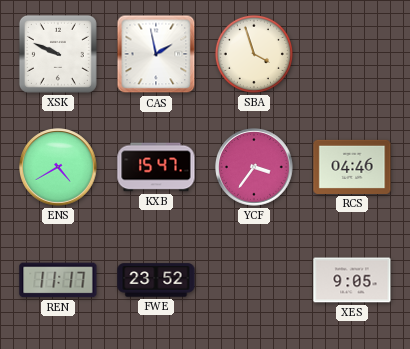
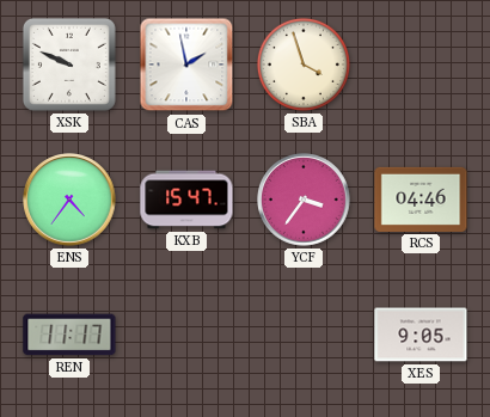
ENS: 4:40 -> 4:36
FWE: 23:52 -> none
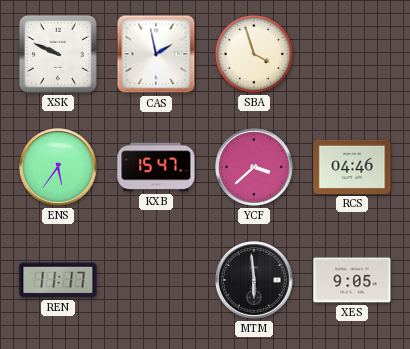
ENS: 4:36 -> 5:36
YCF: 3:36 -> 3:38
MTM: none -> 5:59
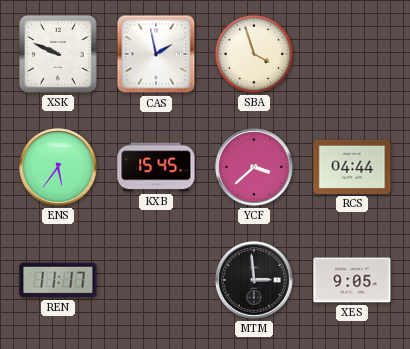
KXB: 15:47 -> 15:45
RCS: 04:46 -> 04:44
MTM: 5:59 -> 2:59
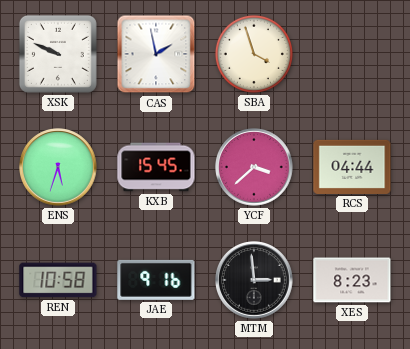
ENS: 5:36 -> 5:33
REN: 11:17 -> 10:58
JAE: none -> 9:16
XES: 9:05 -> 8:23
